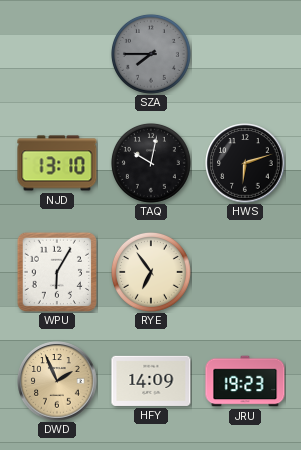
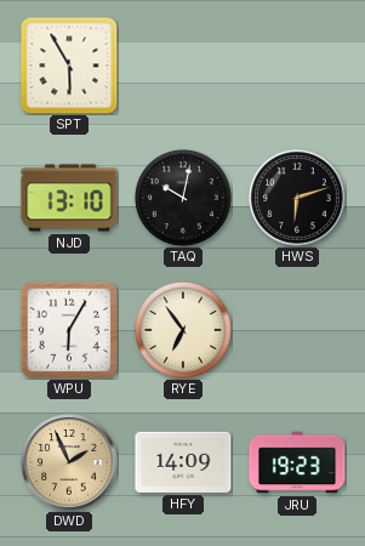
SPT: none -> 5:55
SZA: 7:45 -> none
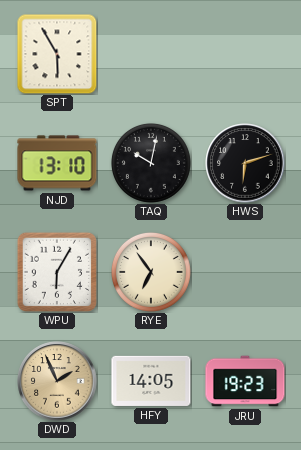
HFY: 14:09 -> 14:05
